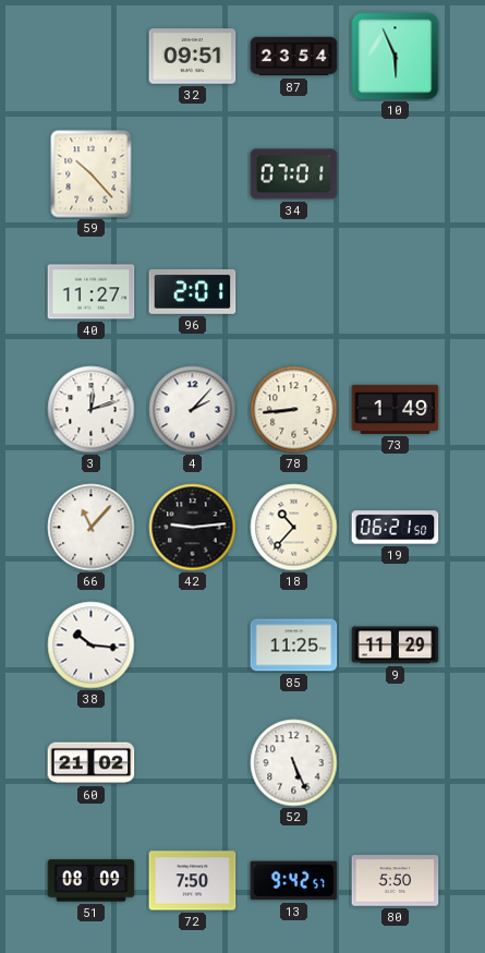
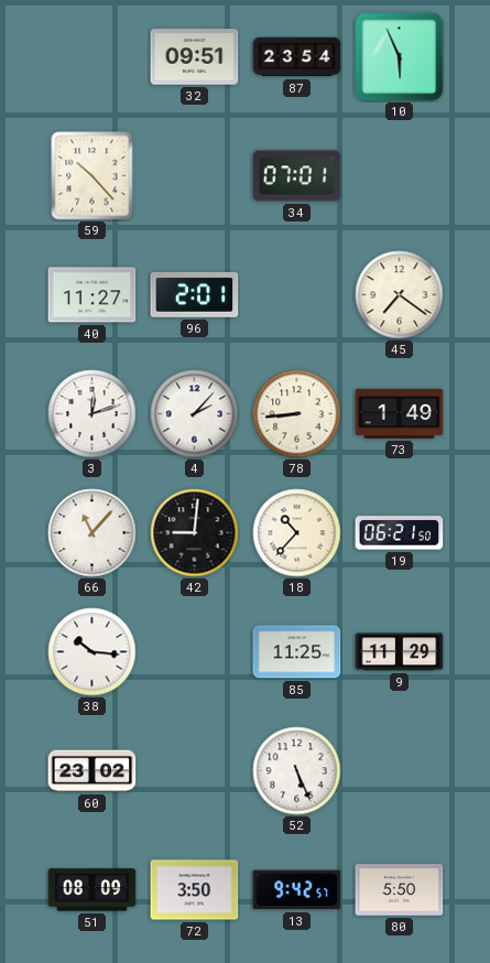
45: none -> 7:21
42: 9:14 -> 9:01
60: 21:02 -> 23:02
72: 7:50 -> 3:50
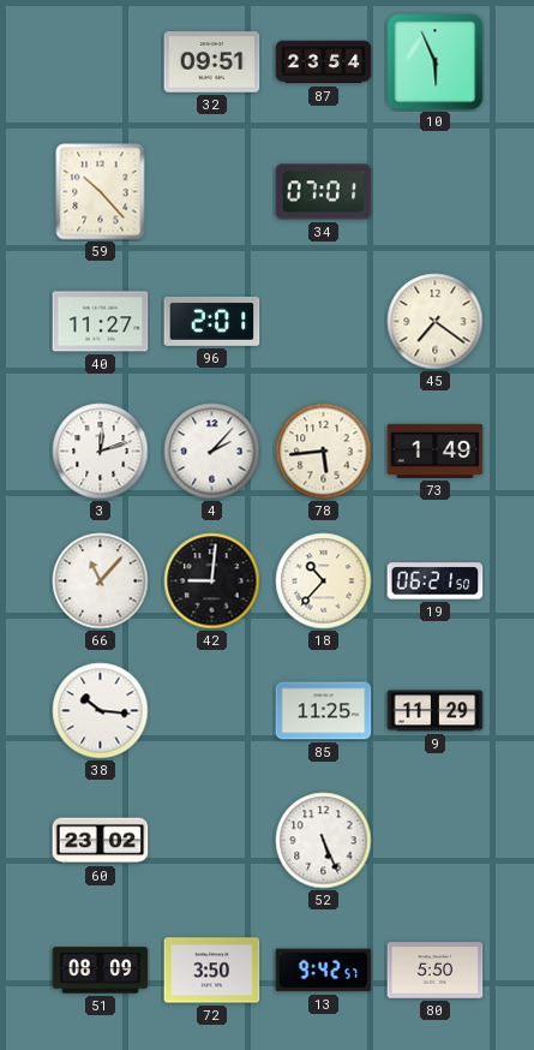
78: 8:44 -> 5:44
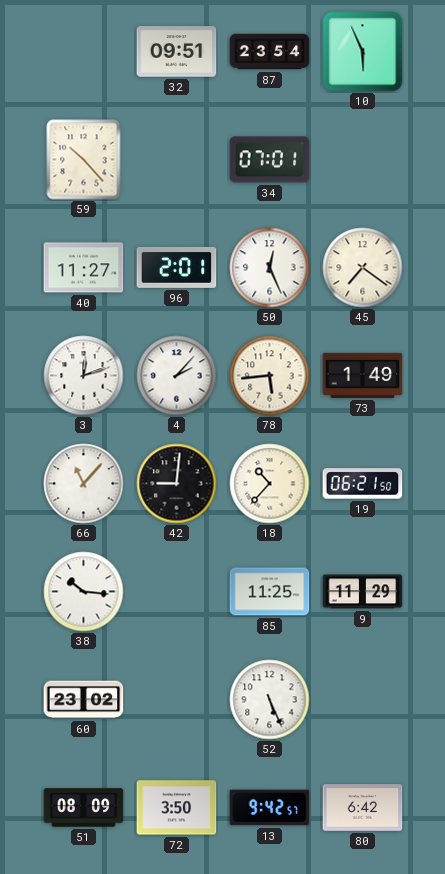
50: none -> 12:26
80: 5:50 -> 6:42
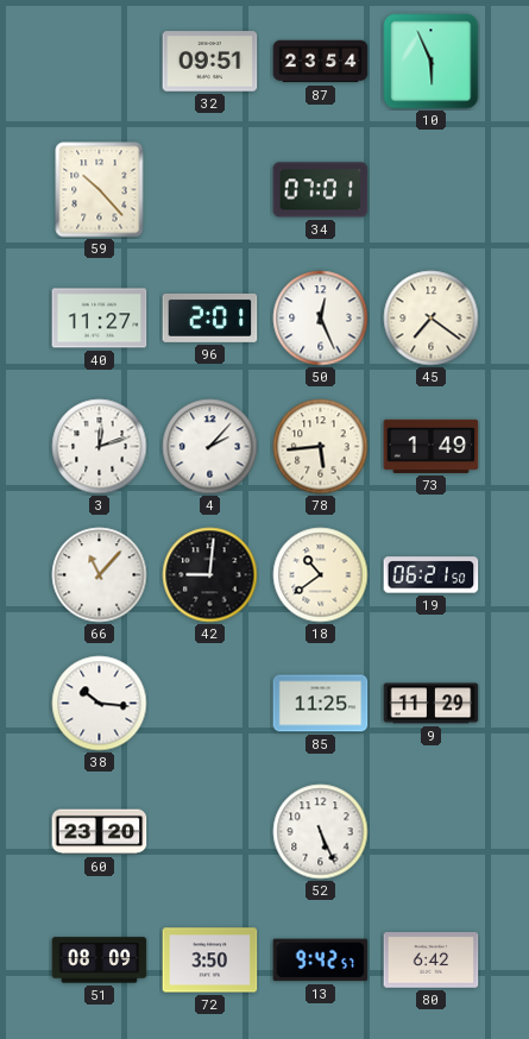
18: 10:37 -> 10:39
60: 23:02 -> 23:20
